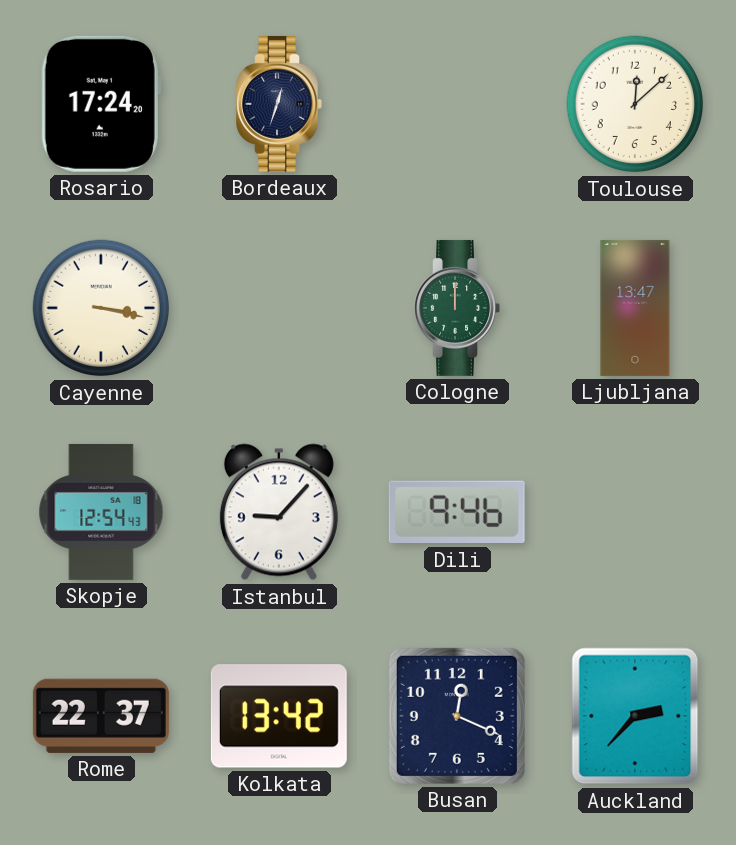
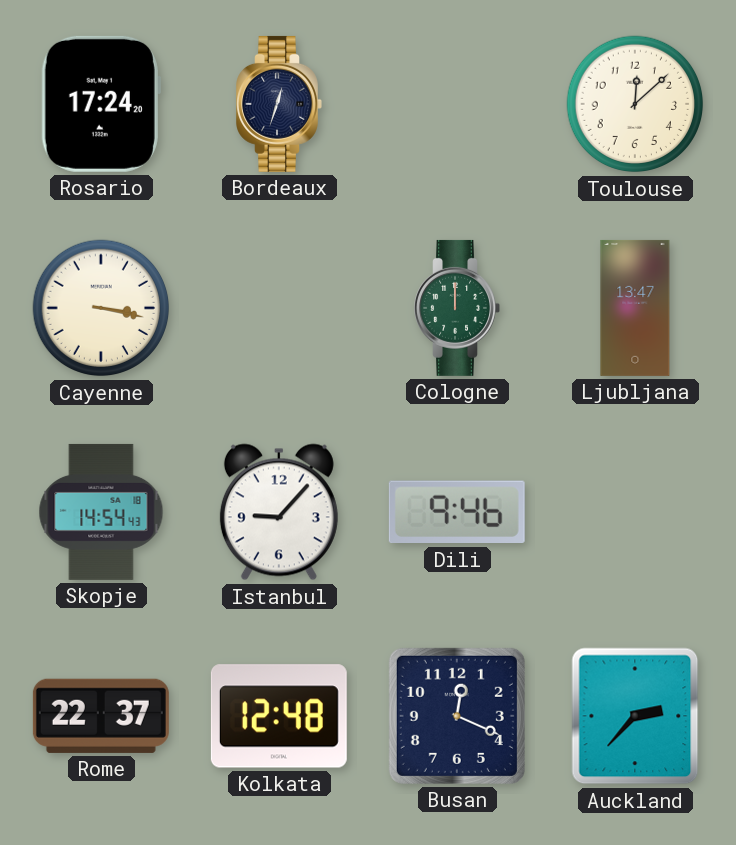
Skopje: 12:54 -> 14:54
Kolkata: 13:42 -> 12:48
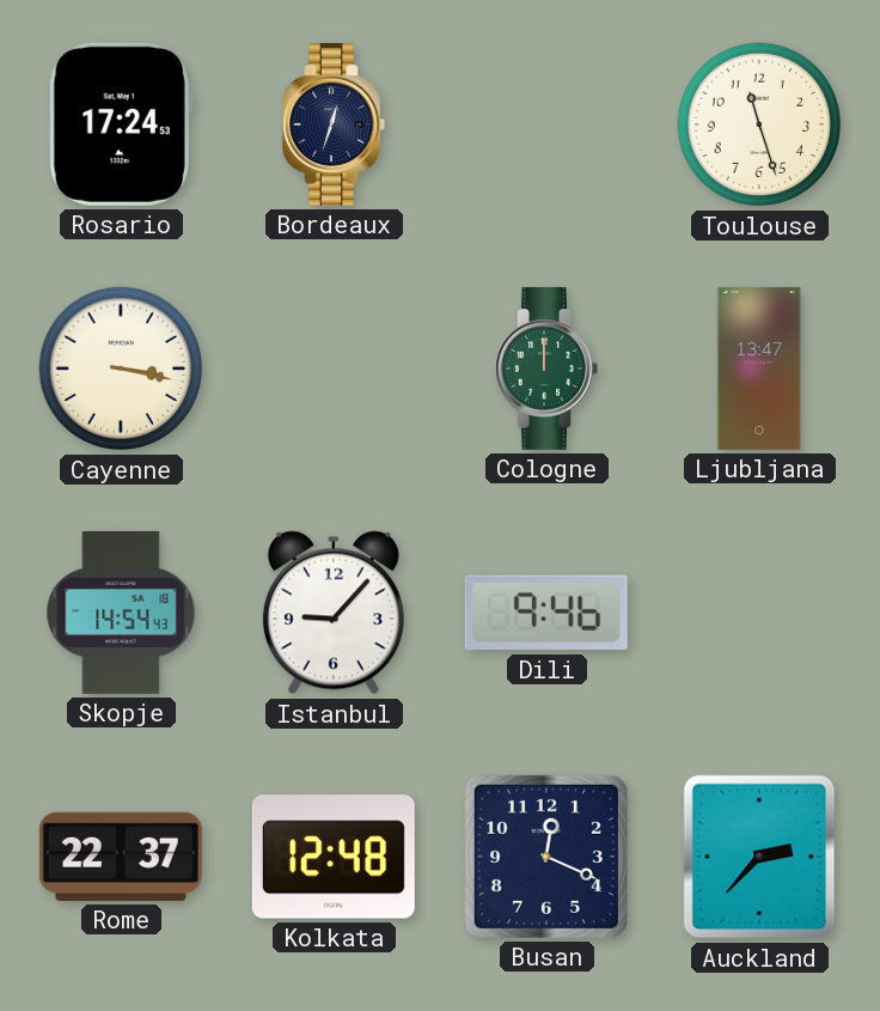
Rosario: 17:24:20 -> 17:24:53
Toulouse: 12:08 -> 11:27
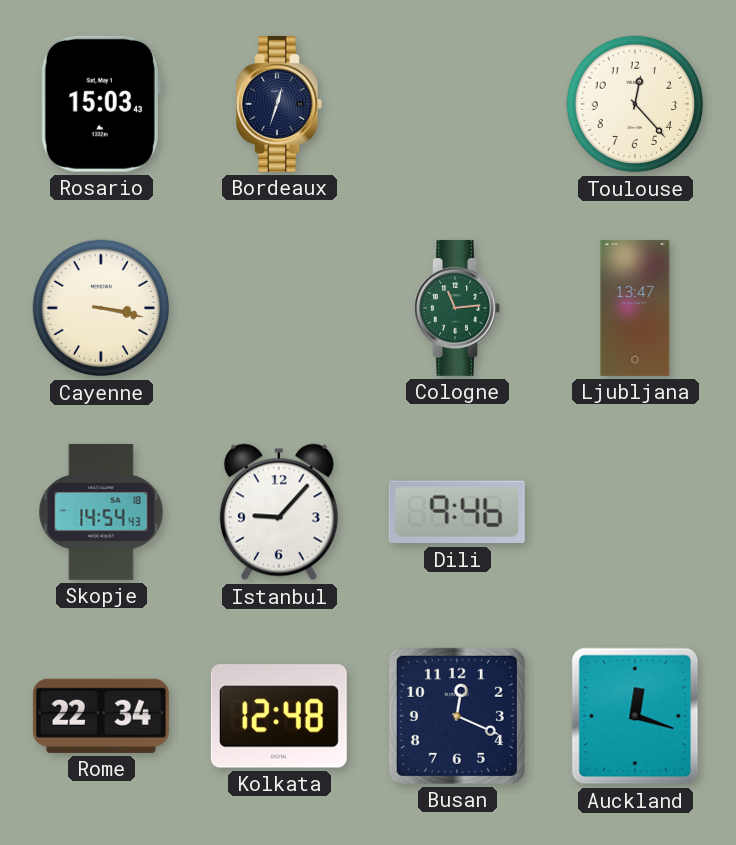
Rosario: 17:24 -> 15:03
Toulouse: 11:27 -> 12:23
Cologne: 12:00 -> 11:14
Rome: 22:37 -> 22:34
Auckland: 2:37 -> 12:18
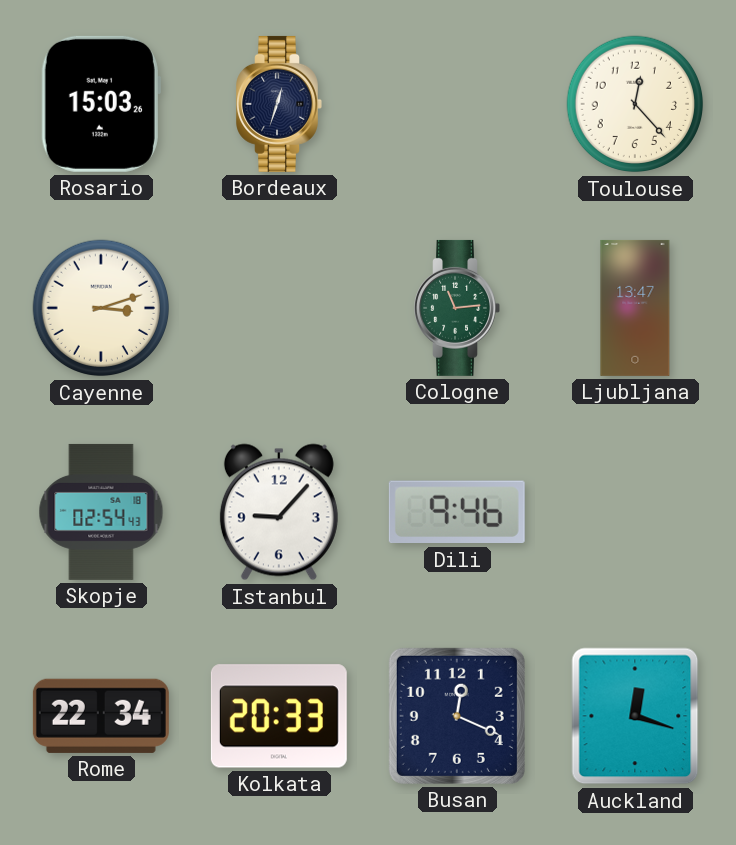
Rosario: 15:03:43 -> 15:03:26
Cayenne: 3:17 -> 3:12
Skopje: 14:54 -> 02:54
Kolkata: 12:48 -> 20:33
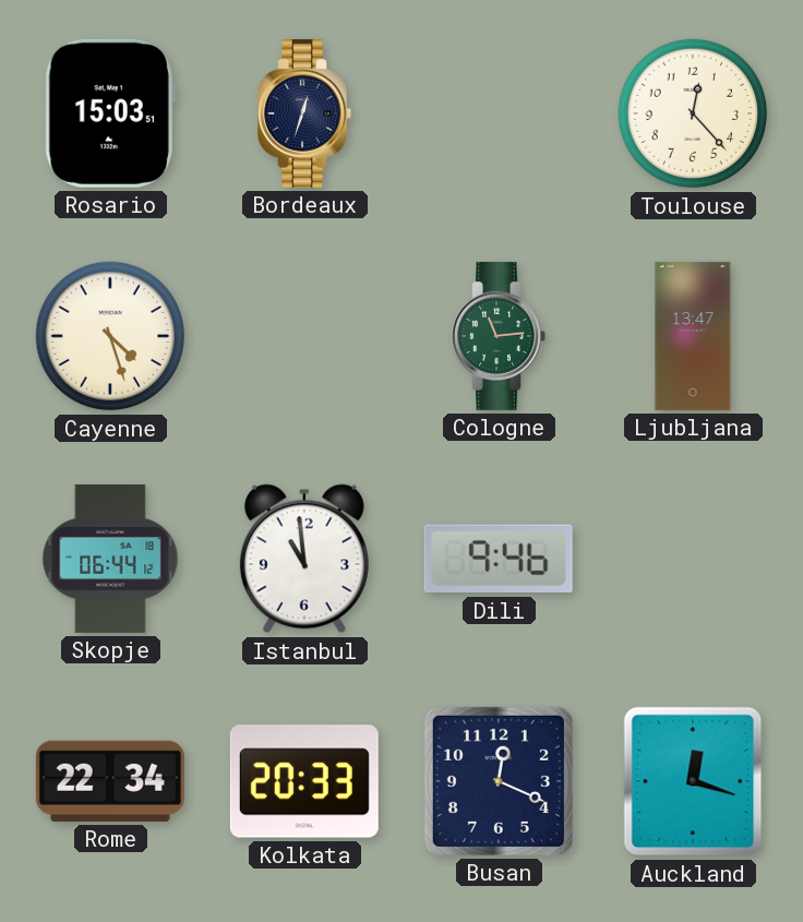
Rosario: 15:03:26 -> 15:03:51
Cayenne: 3:12 -> 4:27
Skopje: 02:54 -> 06:44
Istanbul: 9:07 -> 10:59
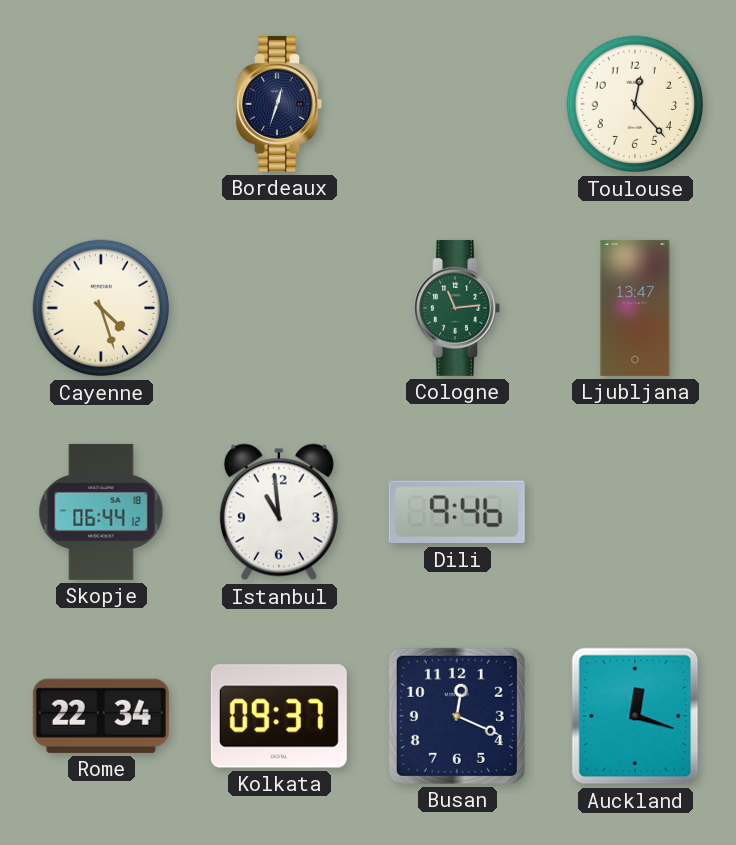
Rosario: 15:03 -> none
Kolkata: 20:33 -> 09:37
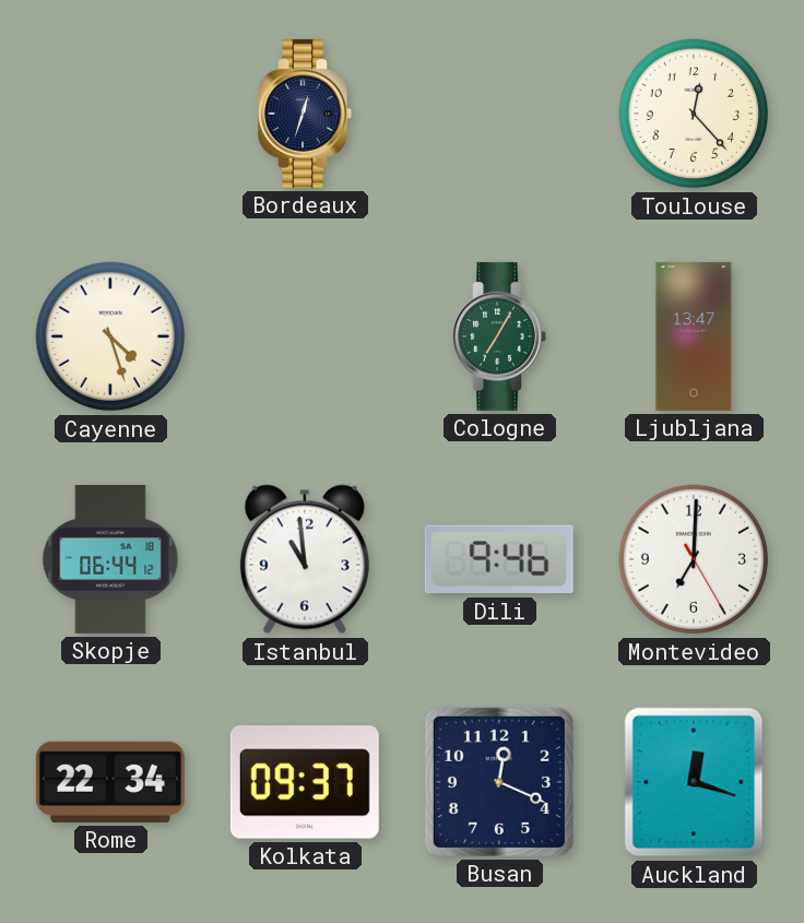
Cologne: 11:14 -> 7:05
Montevideo: none -> 7:00
